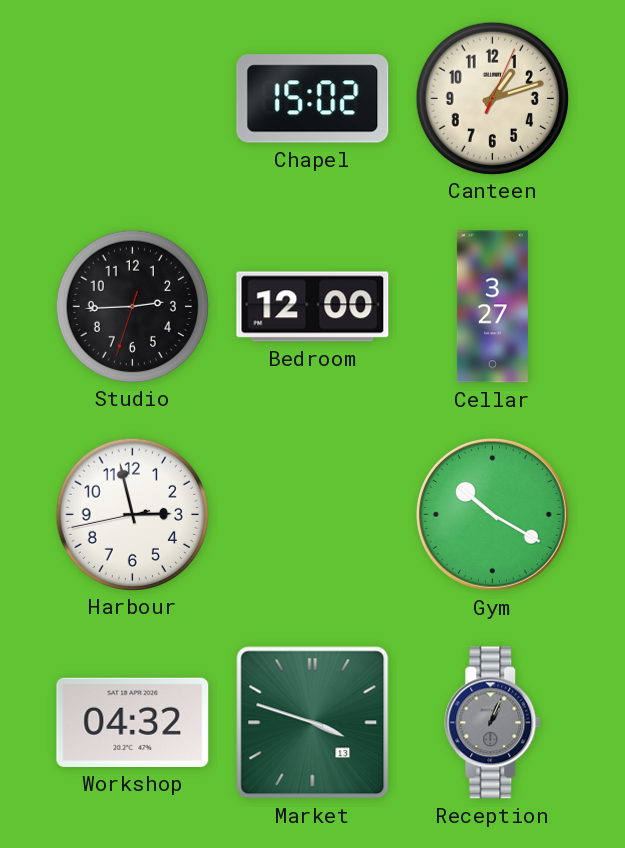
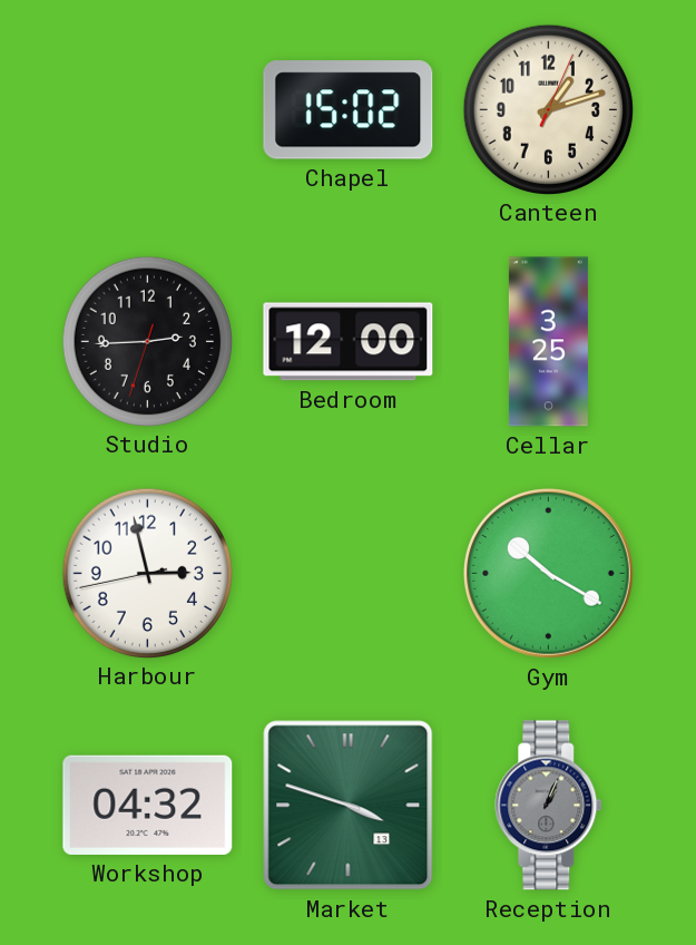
Cellar: 3:27 -> 3:25
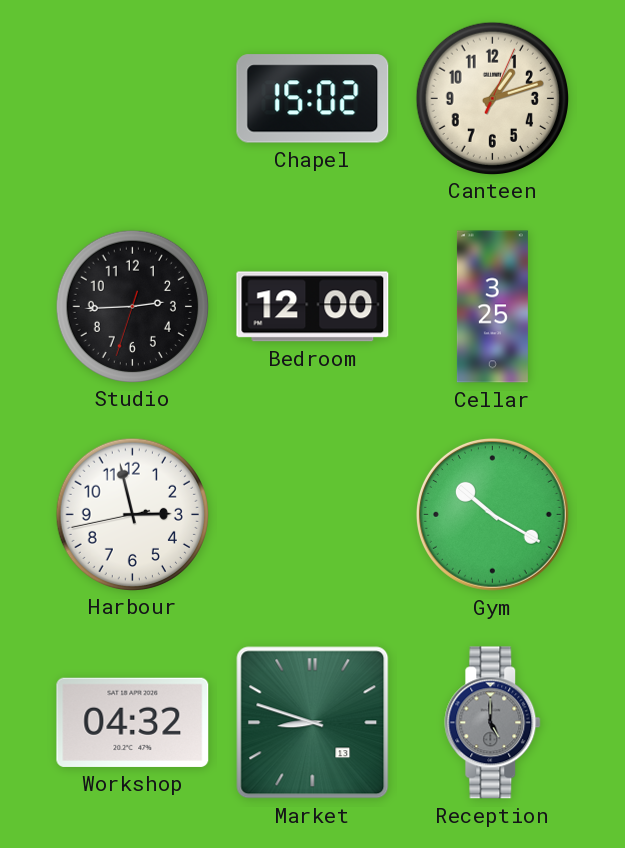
Market: 3:48 -> 8:48
Reception: 1:04 -> 5:00
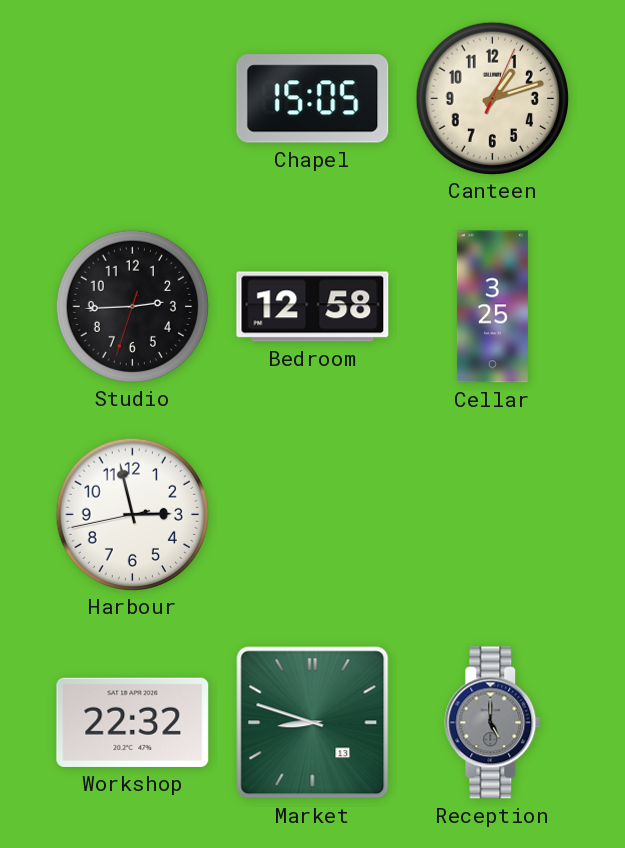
Chapel: 15:02 -> 15:05
Bedroom: 12:00 -> 12:58
Gym: 10:20 -> none
Workshop: 04:32 -> 22:32
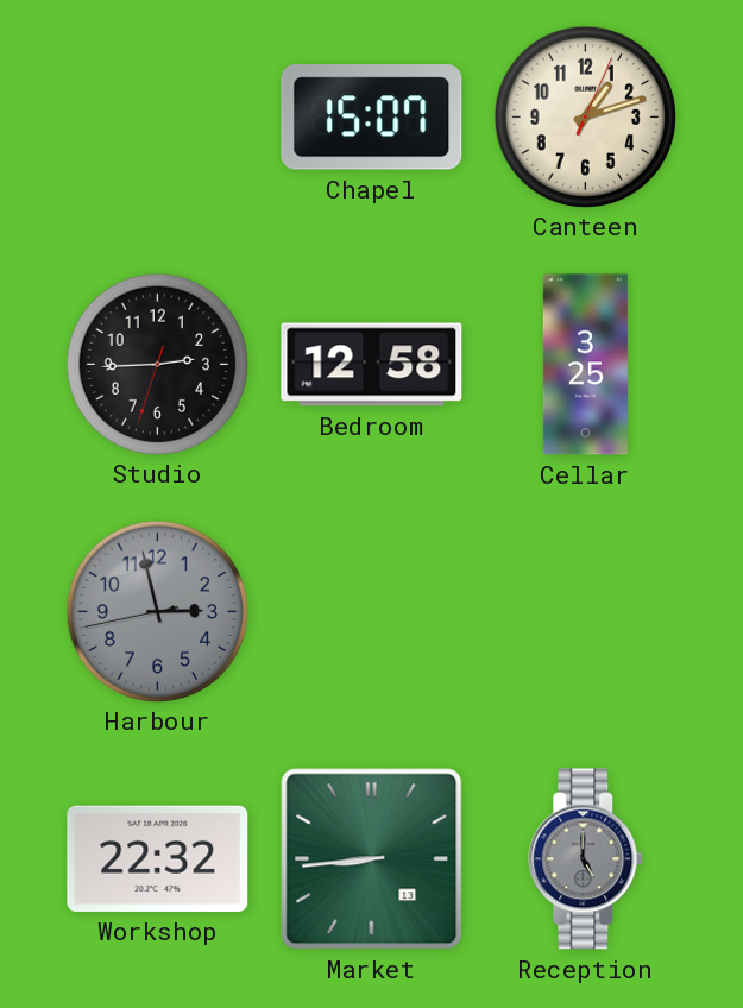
Chapel: 15:05 -> 15:07
Harbour dial: white -> grey
Market: 8:48 -> 8:44
